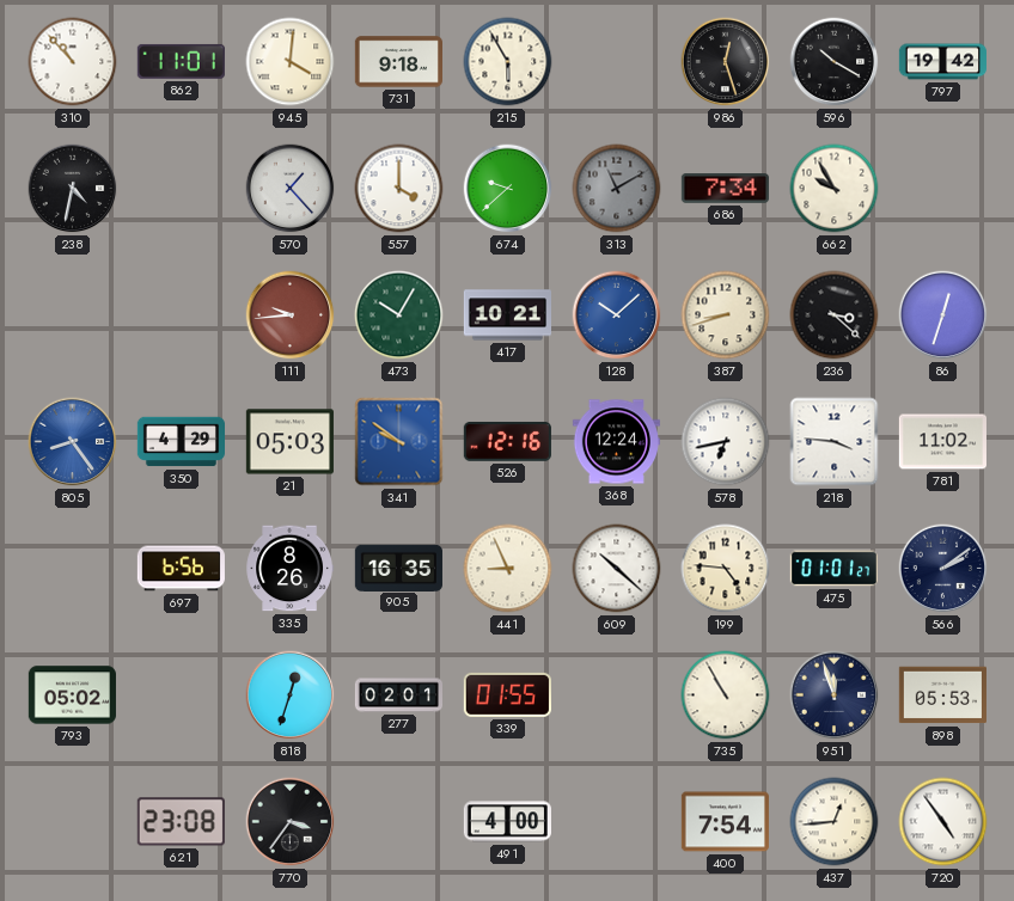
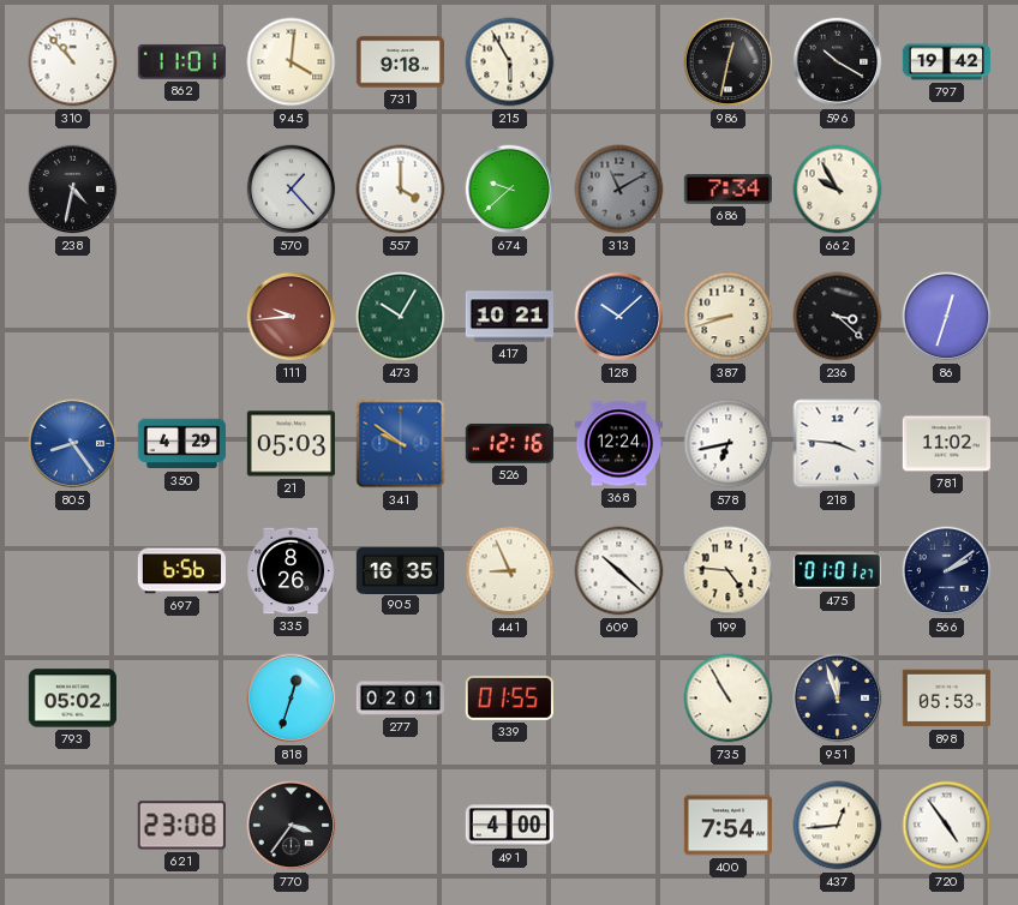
986: 12:27 -> 12:32
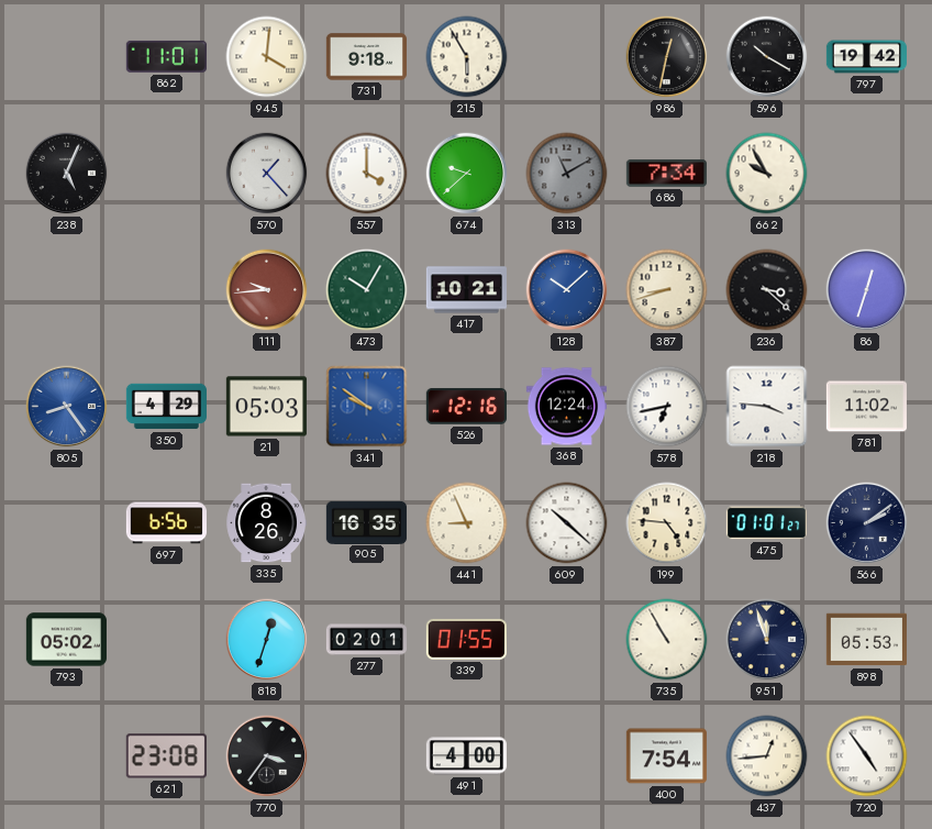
310: 10:53 -> none
238: 4:32 -> 5:04
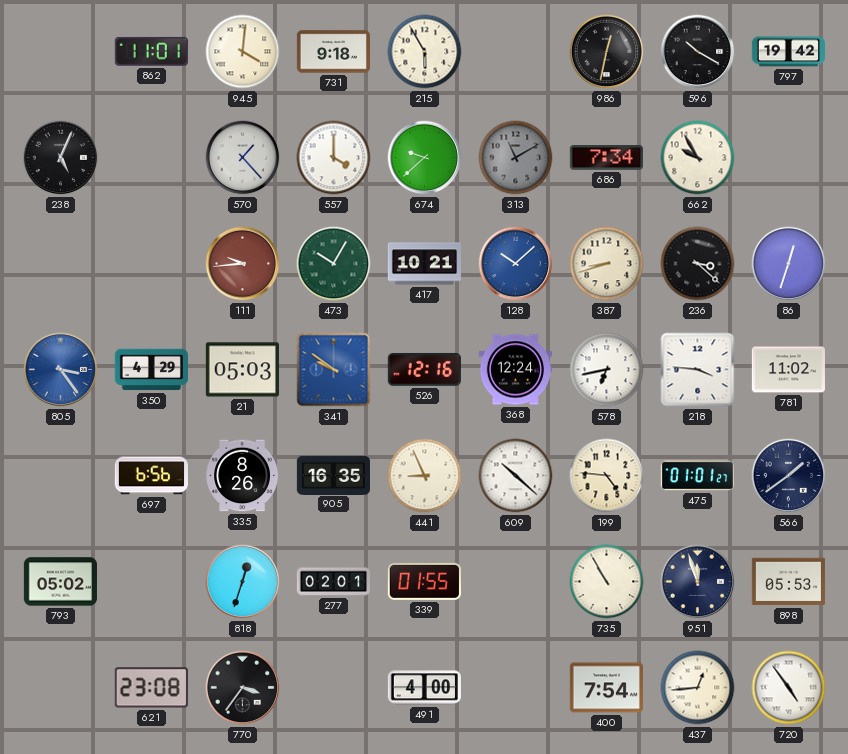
805: 8:24 -> 3:24
566: 2:09 -> 1:39
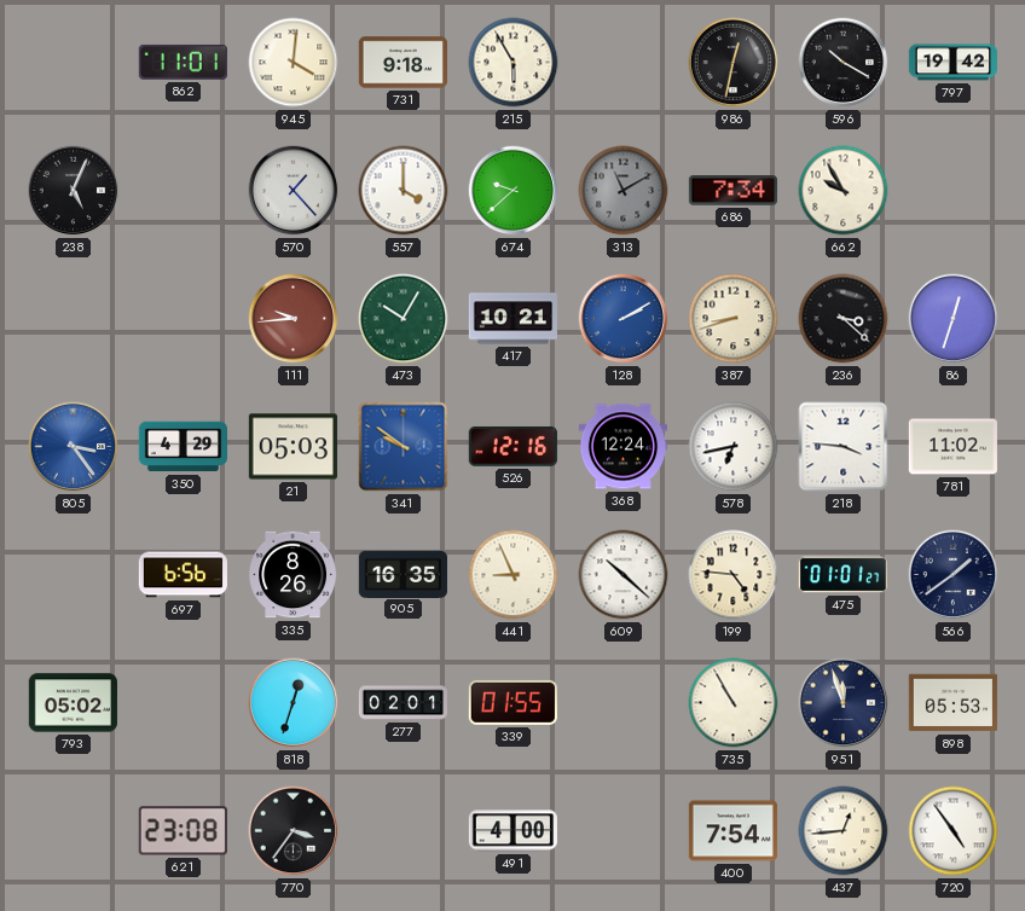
128: 10:08 -> 2:10
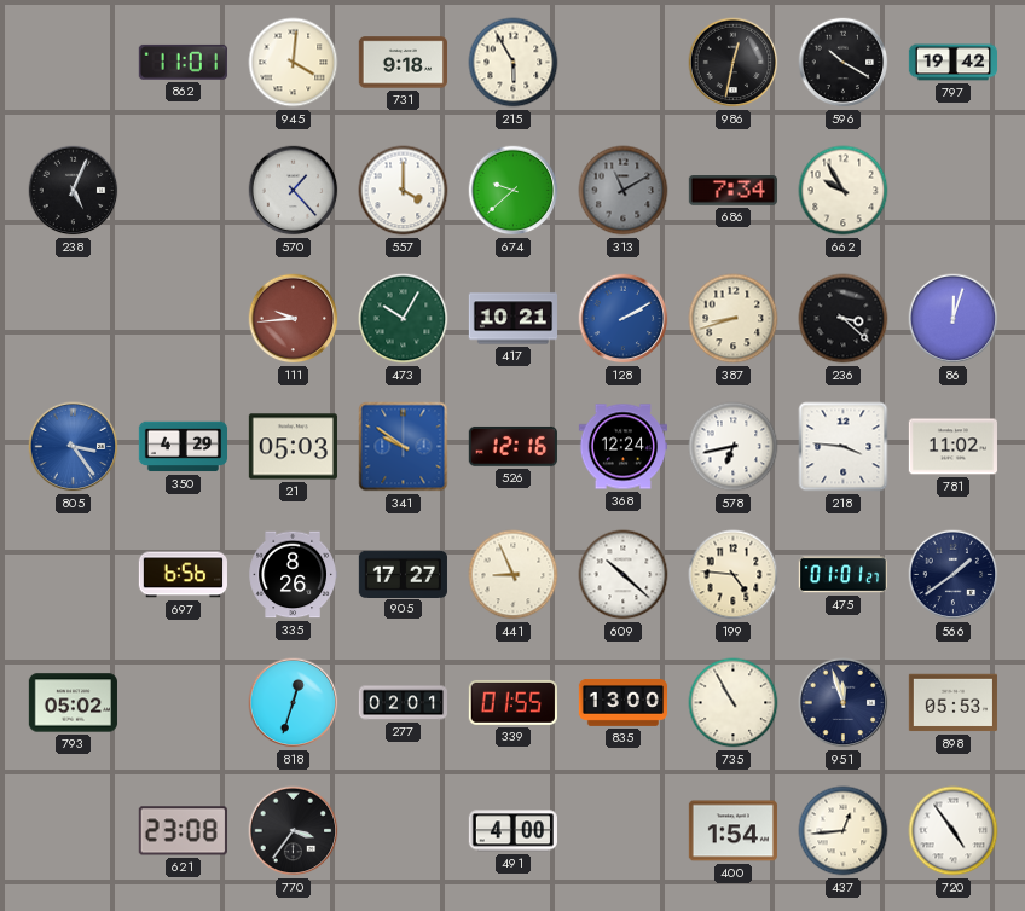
86: 12:33 -> 12:03
905: 16:35 -> 17:27
835: none -> 13:00
400: 7:54 -> 1:54
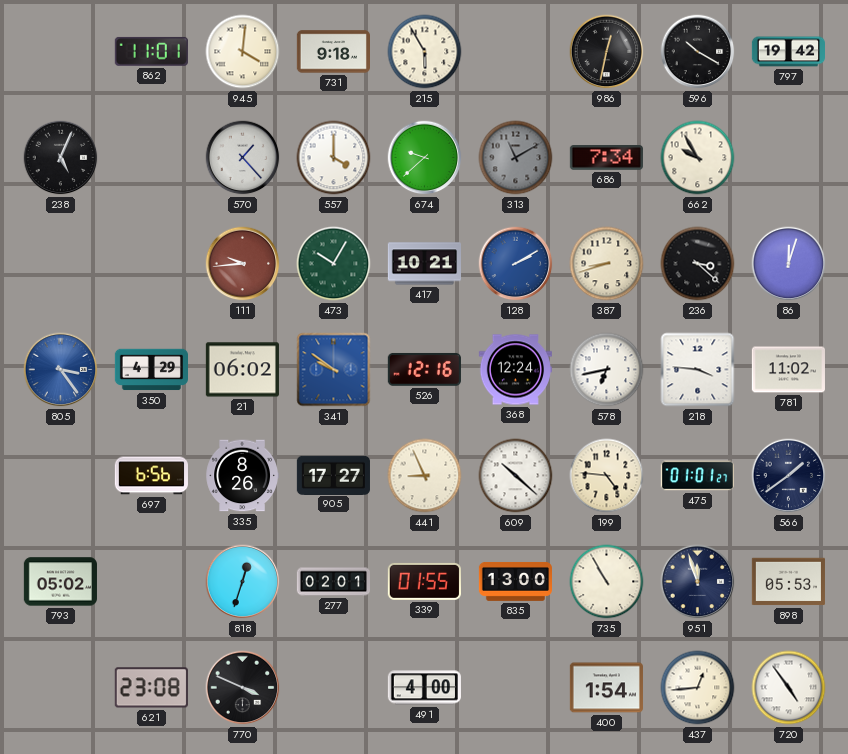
21: 05:03 -> 06:02
770: 3:36 -> 3:49
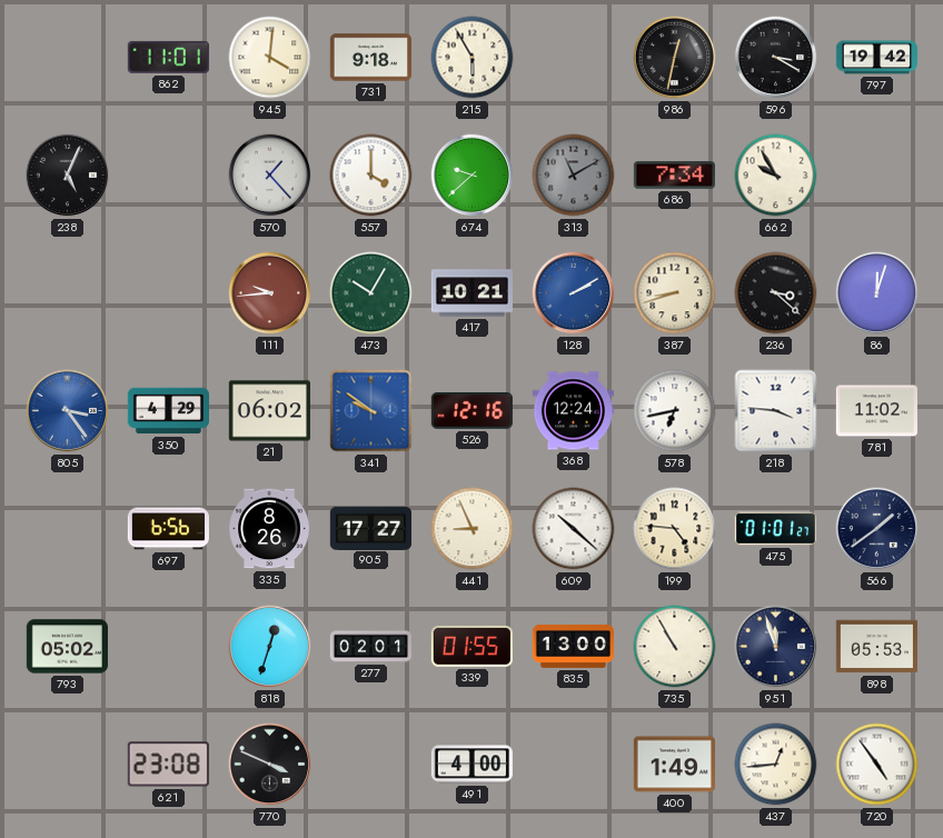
596: 10:20 -> 3:20
400: 1:54 -> 1:49
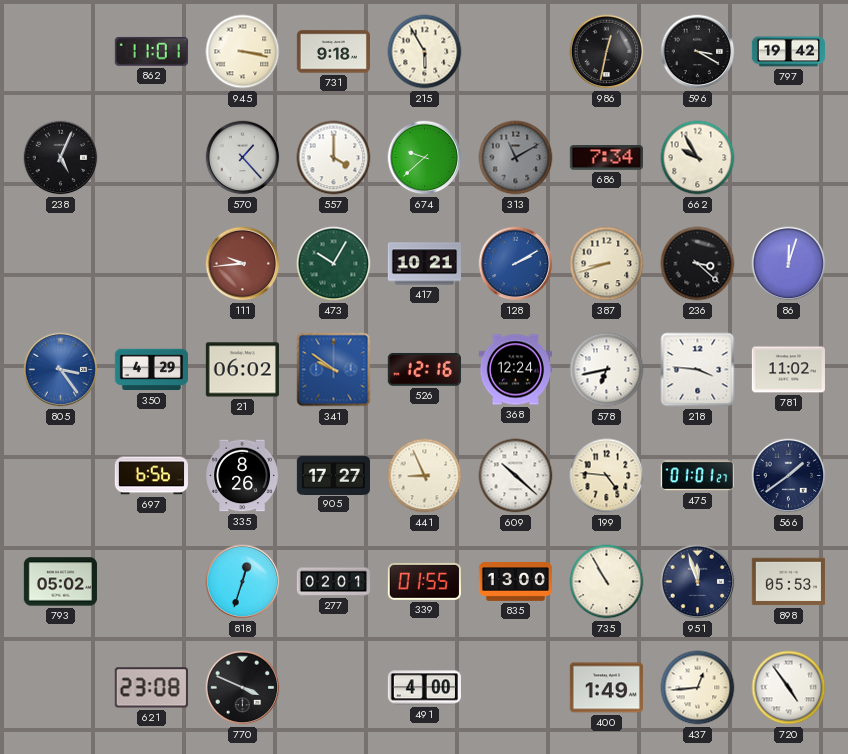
945: 4:01 -> 3:17
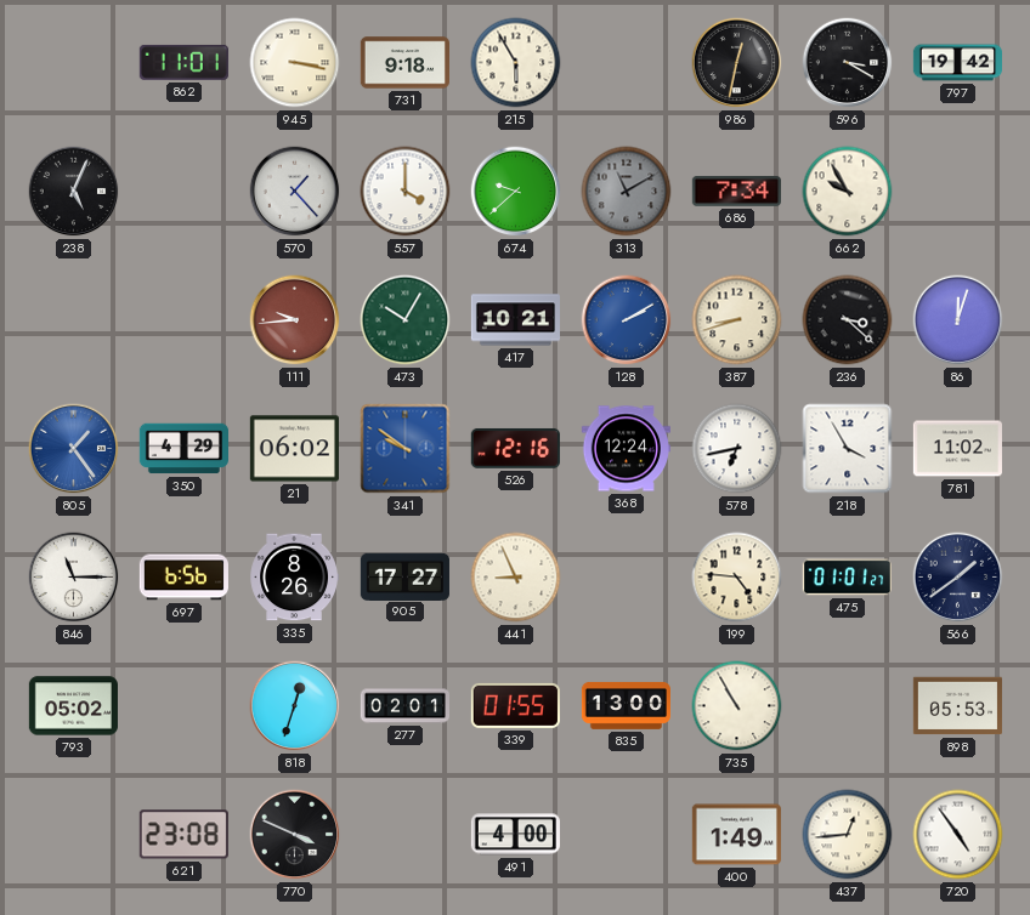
805: 3:24 -> 1:24
218: 3:46 -> 3:55
846: none -> 11:15
609: 10:22 -> none
951: 11:57 -> none
